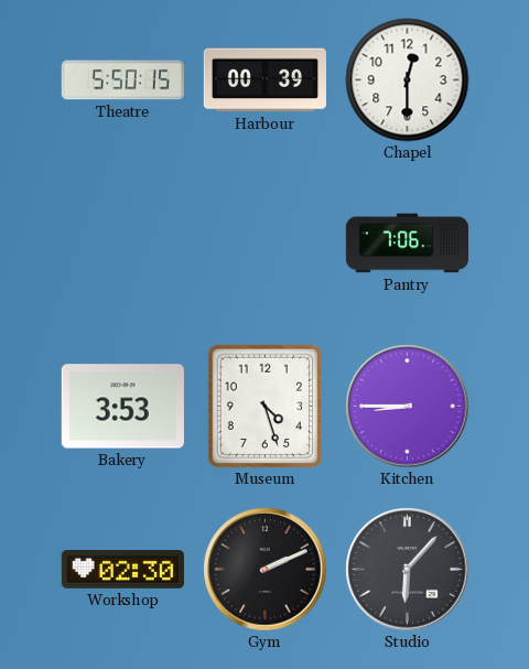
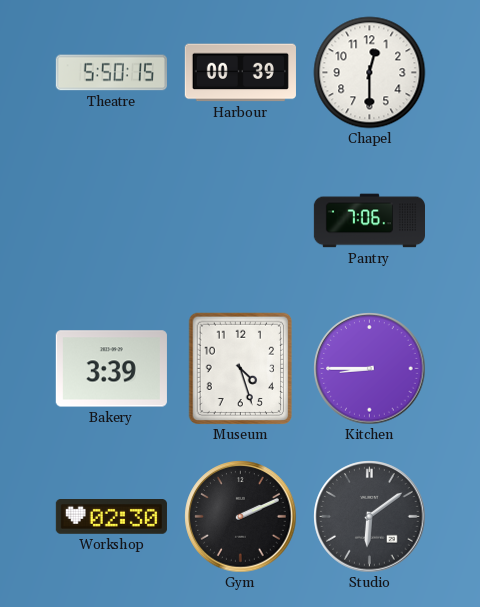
Bakery: 3:53 -> 3:39
Studio: 6:07 -> 6:09
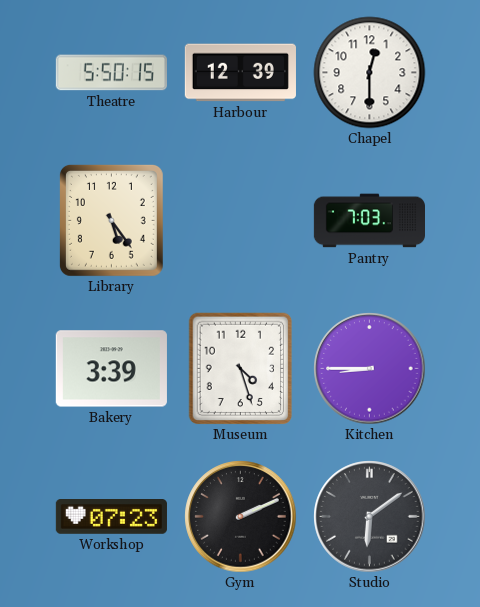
Harbour: 00:39 -> 12:39
Library: none -> 5:24
Pantry: 7:06 -> 7:03
Workshop: 02:30 -> 07:23
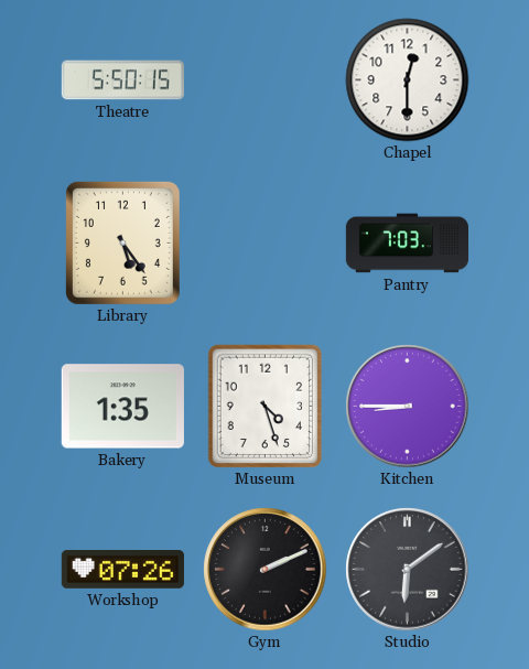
Harbour: 12:39 -> none
Bakery: 3:39 -> 1:35
Workshop: 07:23 -> 07:26
